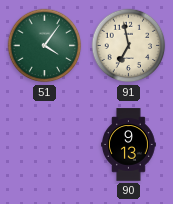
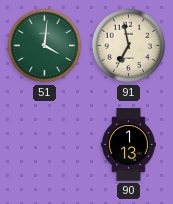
51: 4:06 -> 4:01
90: 9:13 -> 1:13
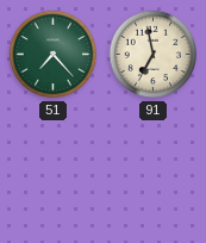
51: 4:01 -> 7:23
90: 1:13 -> none
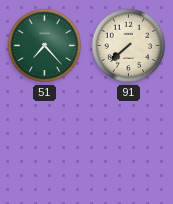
91: 6:58 -> 7:38
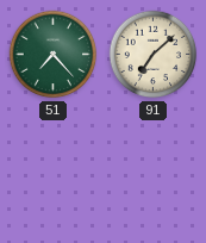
91: 7:38 -> 7:08
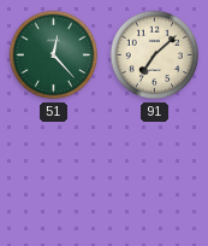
51: 7:23 -> 12:23
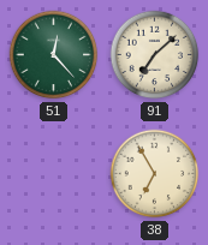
38: none -> 6:55
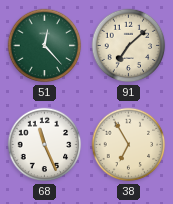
68: none -> 11:26
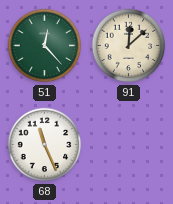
91: 7:08 -> 12:08
38: 6:55 -> none
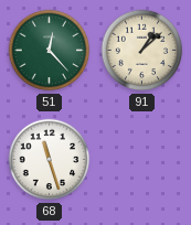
91: 12:08 -> 1:08
68: 11:26 -> 11:27
